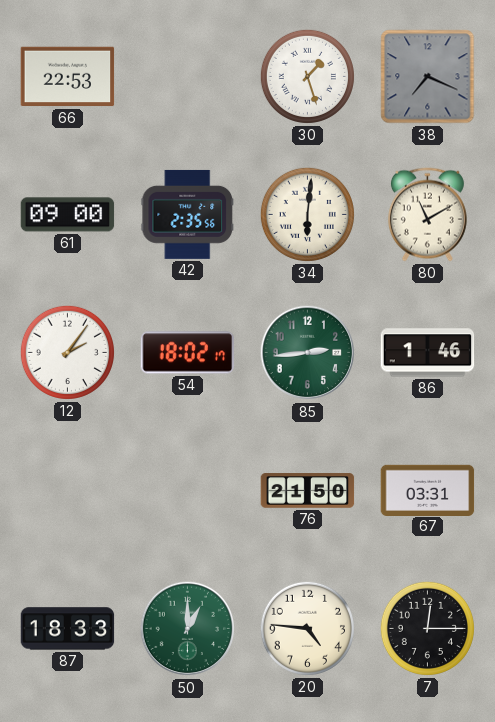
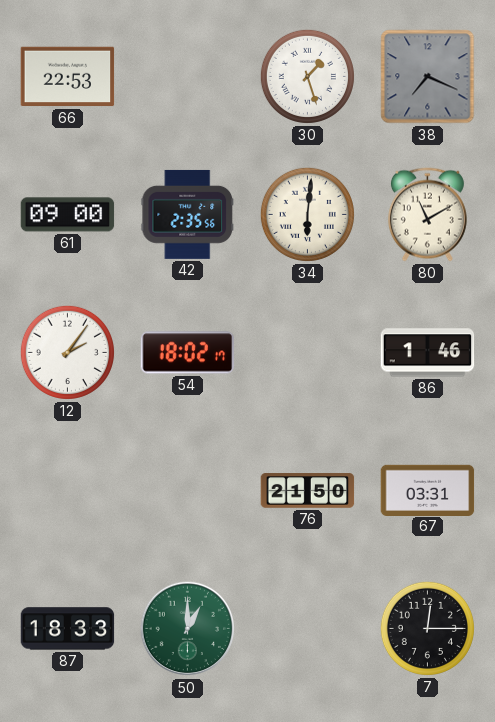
85: 2:44 -> none
20: 4:46 -> none
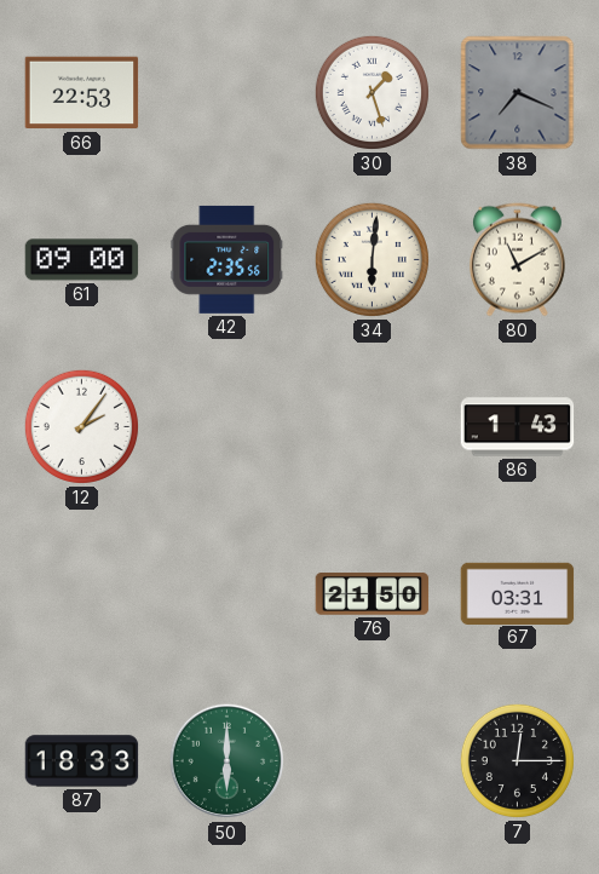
54: 18:02 -> none
86: 1:46 -> 1:43
50: 1:00 -> 6:00
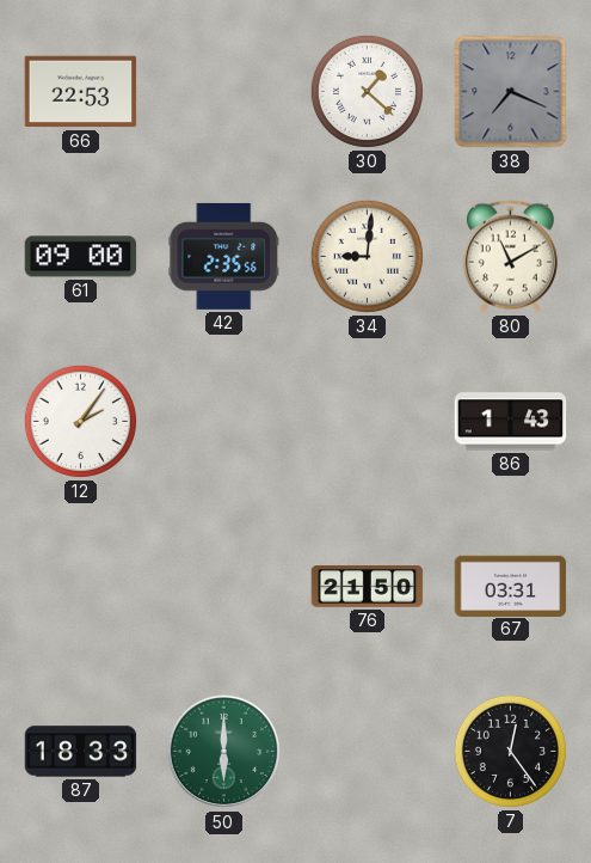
30: 1:27 -> 1:22
34: 6:01 -> 9:01
7: 12:15 -> 12:24
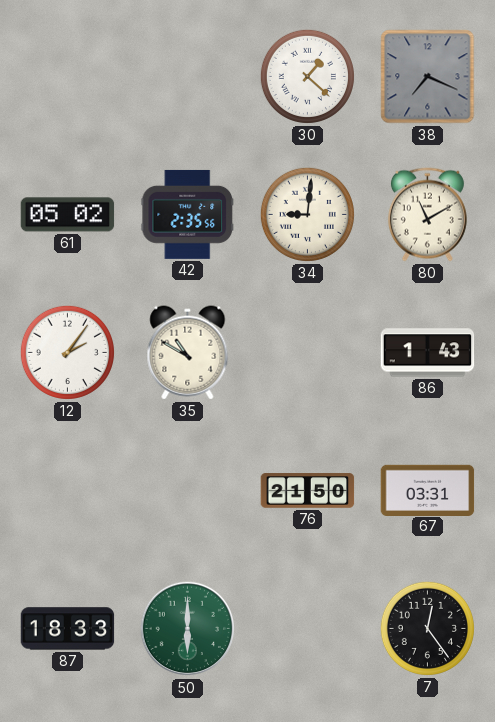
66: 22:53 -> none
61: 09:00 -> 05:02
35: none -> 10:50
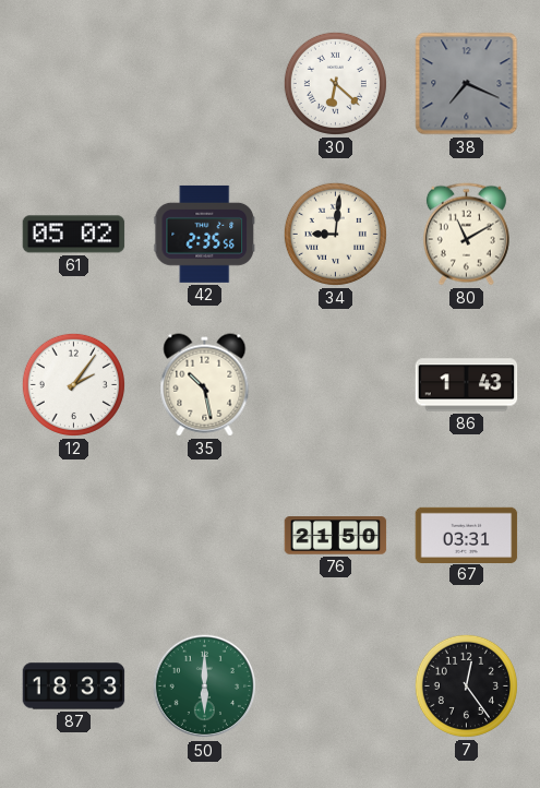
30: 1:22 -> 6:22
35: 10:50 -> 10:28
